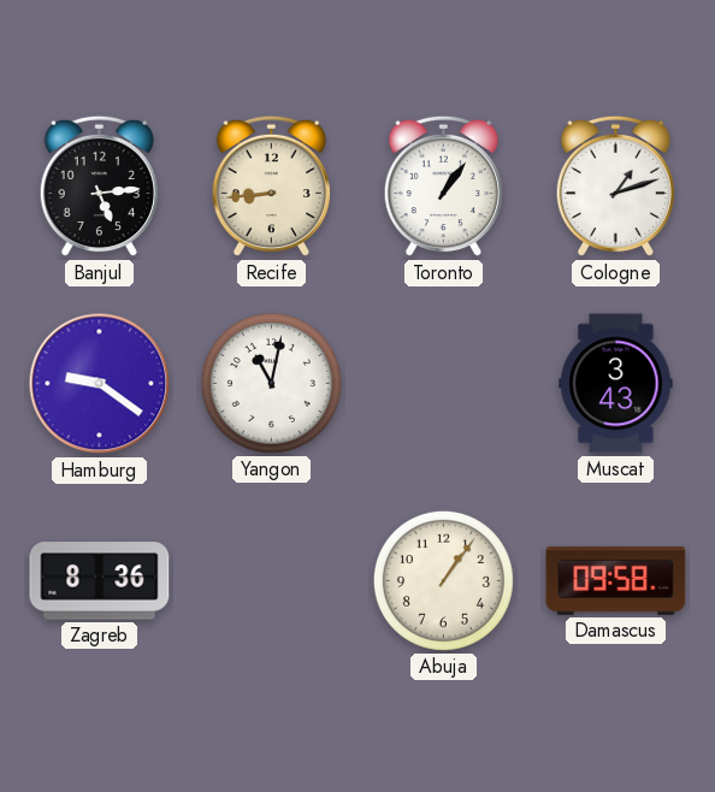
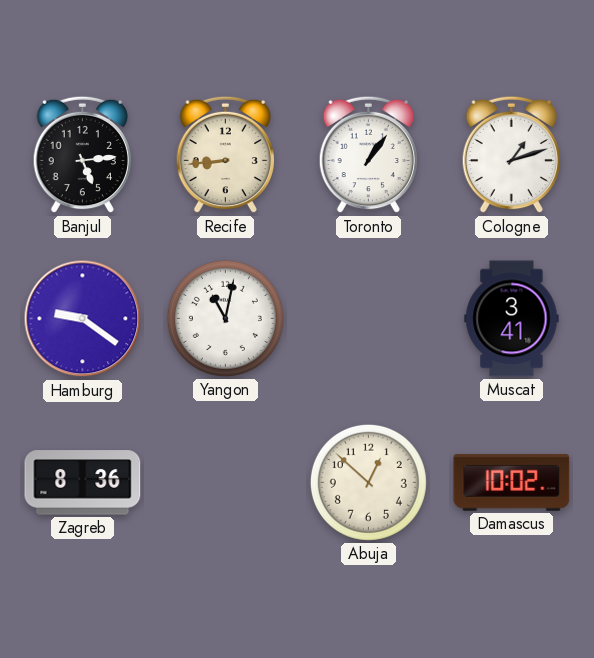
Muscat: 3:43 -> 3:41
Abuja: 1:06 -> 12:52
Damascus: 09:58 -> 10:02
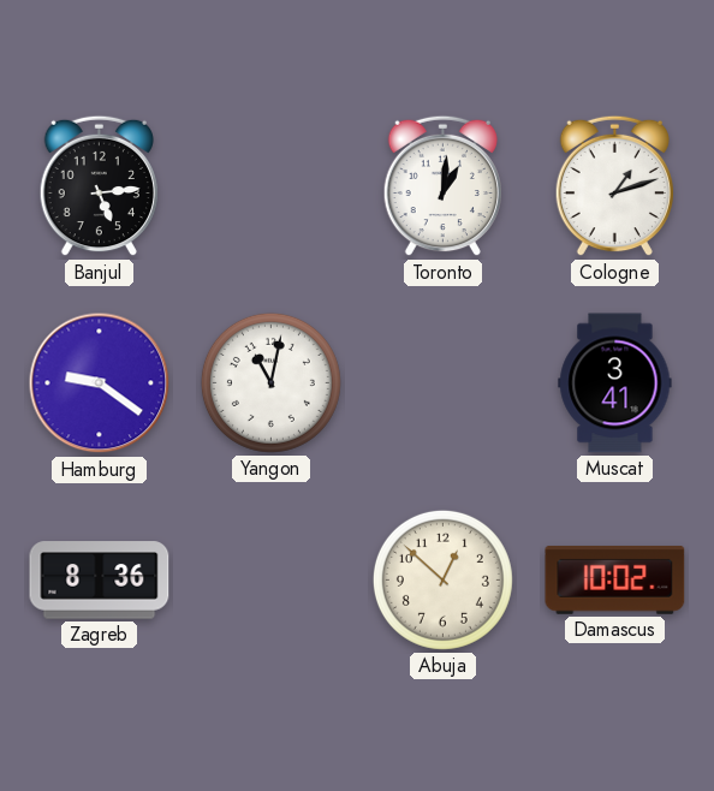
Recife: 8:44 -> none
Toronto: 1:06 -> 1:01
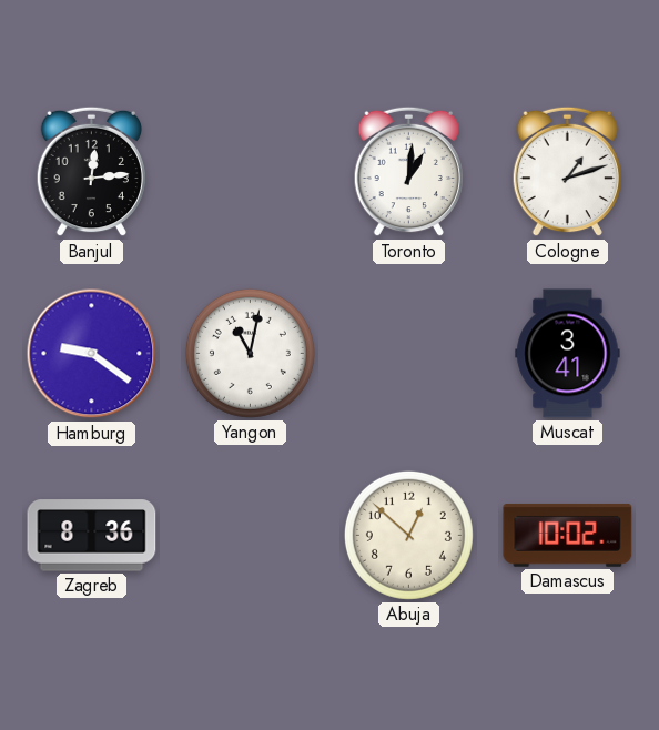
Banjul: 5:14 -> 12:14
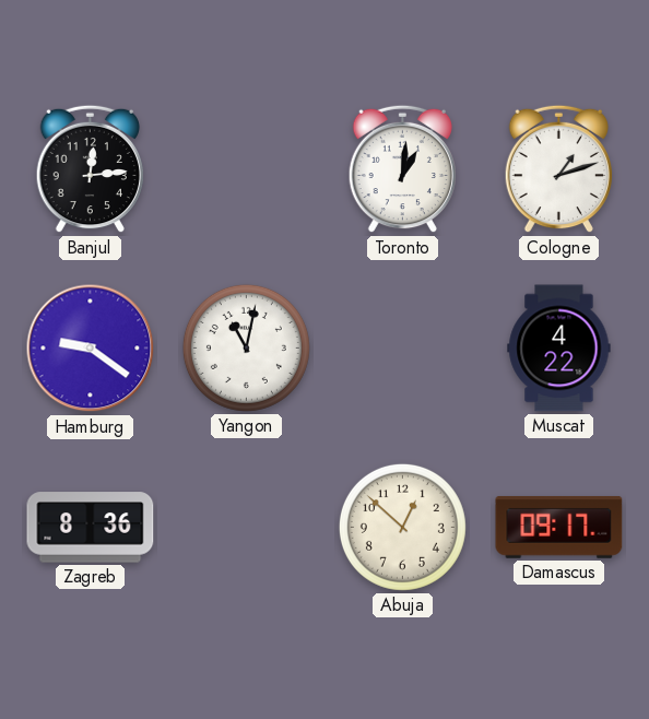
Muscat: 3:41 -> 4:22
Damascus: 10:02 -> 09:17
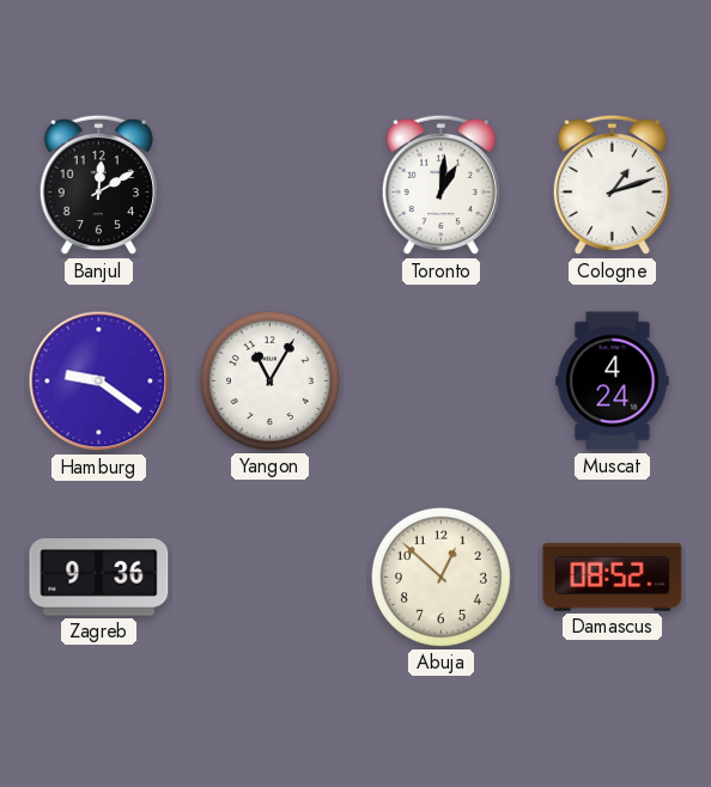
Banjul: 12:14 -> 12:10
Yangon: 11:02 -> 11:05
Muscat: 4:22 -> 4:24
Zagreb: 8:36 -> 9:36
Damascus: 09:17 -> 08:52
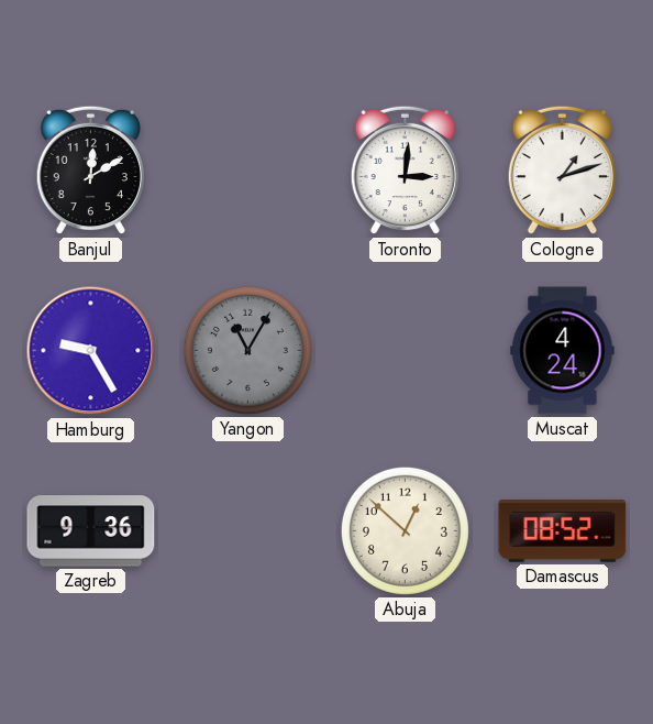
Toronto: 1:01 -> 3:01
Hamburg: 9:21 -> 9:25
Yangon dial: white -> grey
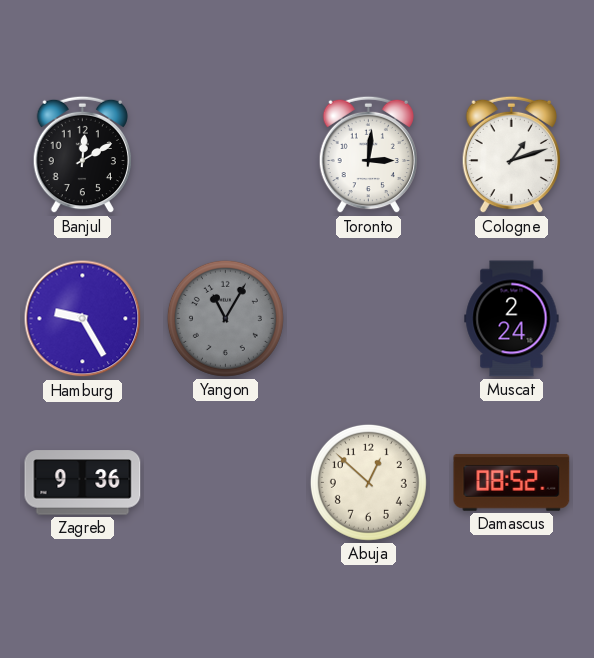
Muscat: 4:24 -> 2:24
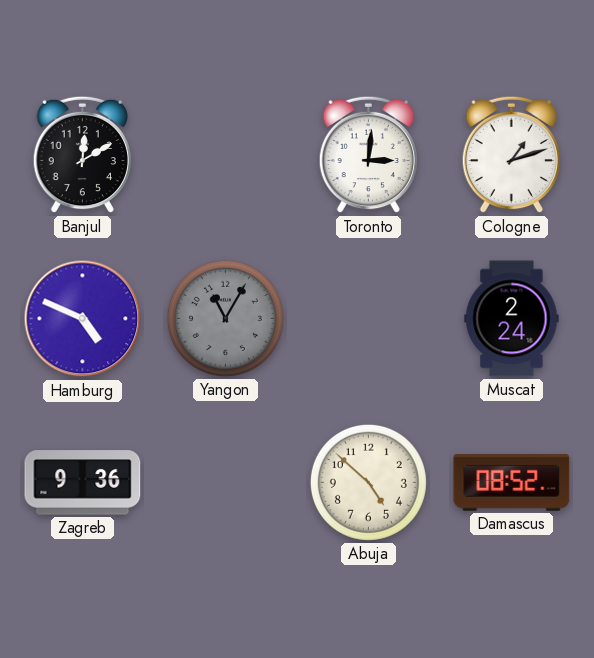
Hamburg: 9:25 -> 4:49
Abuja: 12:52 -> 4:52
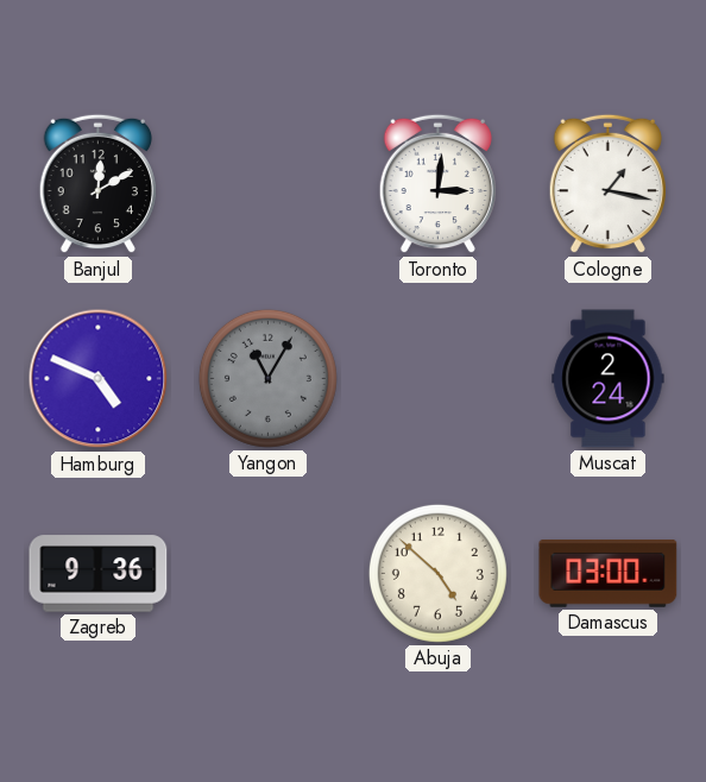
Cologne: 1:12 -> 1:17
Damascus: 08:52 -> 03:00
